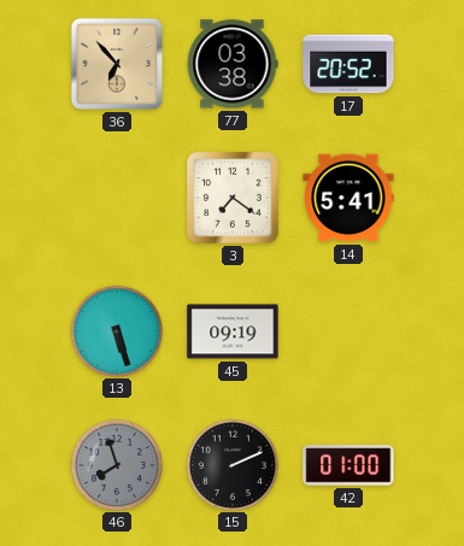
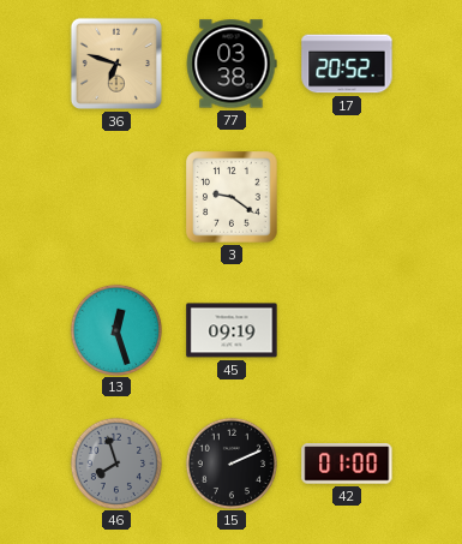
36: 6:53 -> 6:48
3: 7:21 -> 9:21
14: 5:41 -> none
13: 5:27 -> 12:27
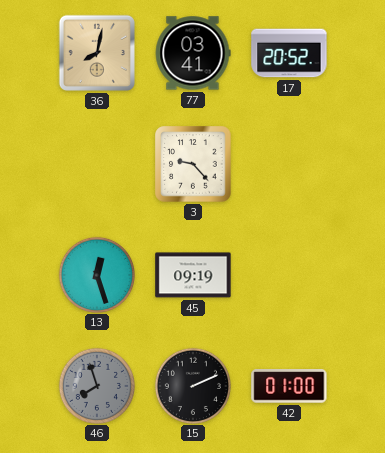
36: 6:48 -> 8:02
77: 03:38 -> 03:41
3: 9:21 -> 9:23
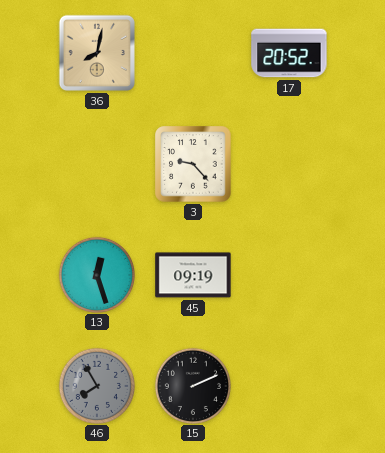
77: 03:41 -> none
46: 7:57 -> 7:55
42: 01:00 -> none
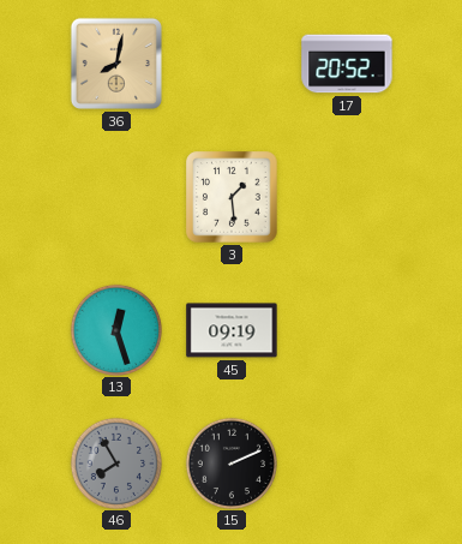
3: 9:23 -> 1:29
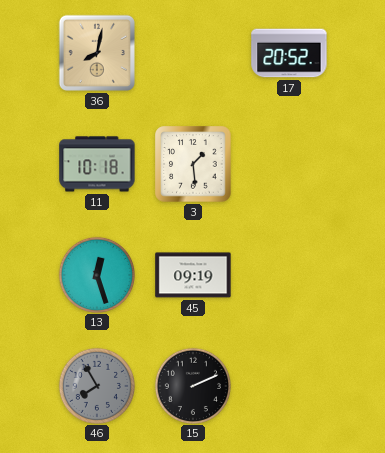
11: none -> 10:18
